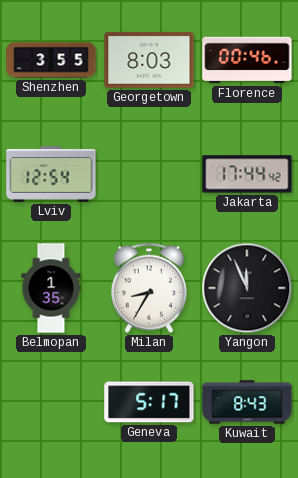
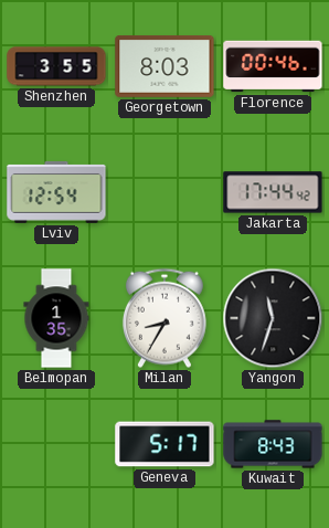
Yangon: 11:56 -> 11:33
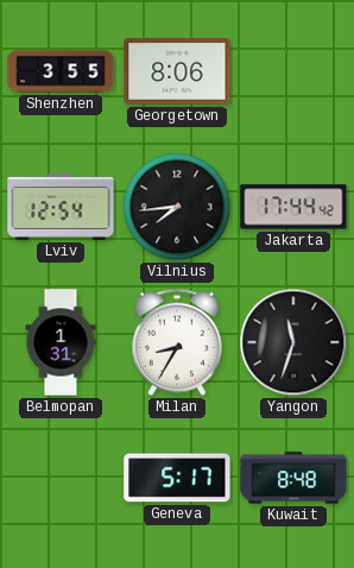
Georgetown: 8:03 -> 8:06
Florence: 00:46 -> none
Vilnius: none -> 7:44
Belmopan: 1:35 -> 1:31
Kuwait: 8:43 -> 8:48
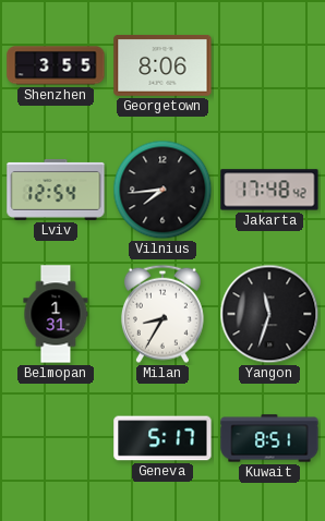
Jakarta: 17:44 -> 17:48
Kuwait: 8:48 -> 8:51
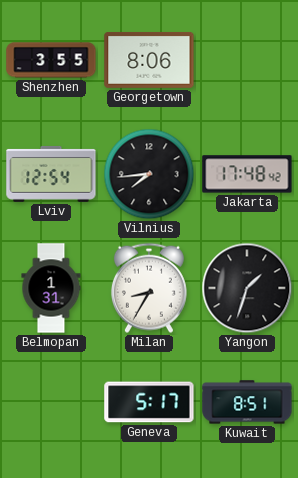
Yangon: 11:33 -> 1:33
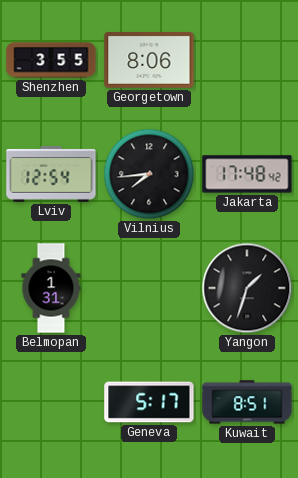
Milan: 8:35 -> none
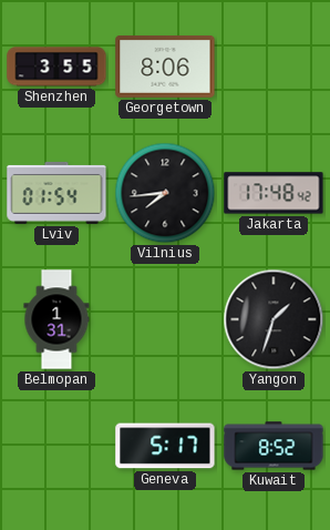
Lviv: 12:54 -> 01:54
Kuwait: 8:51 -> 8:52
